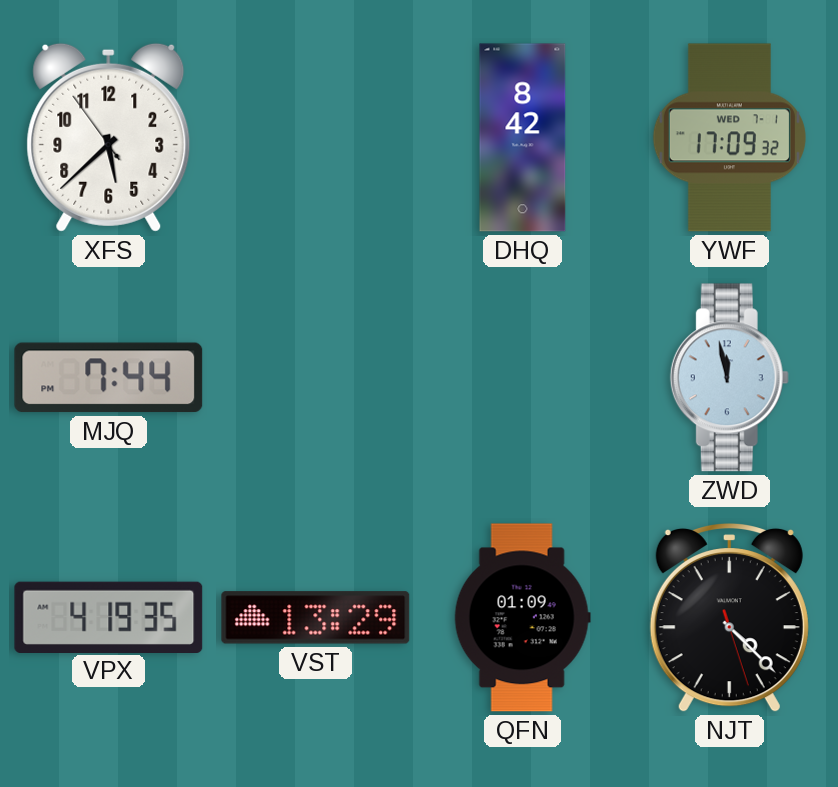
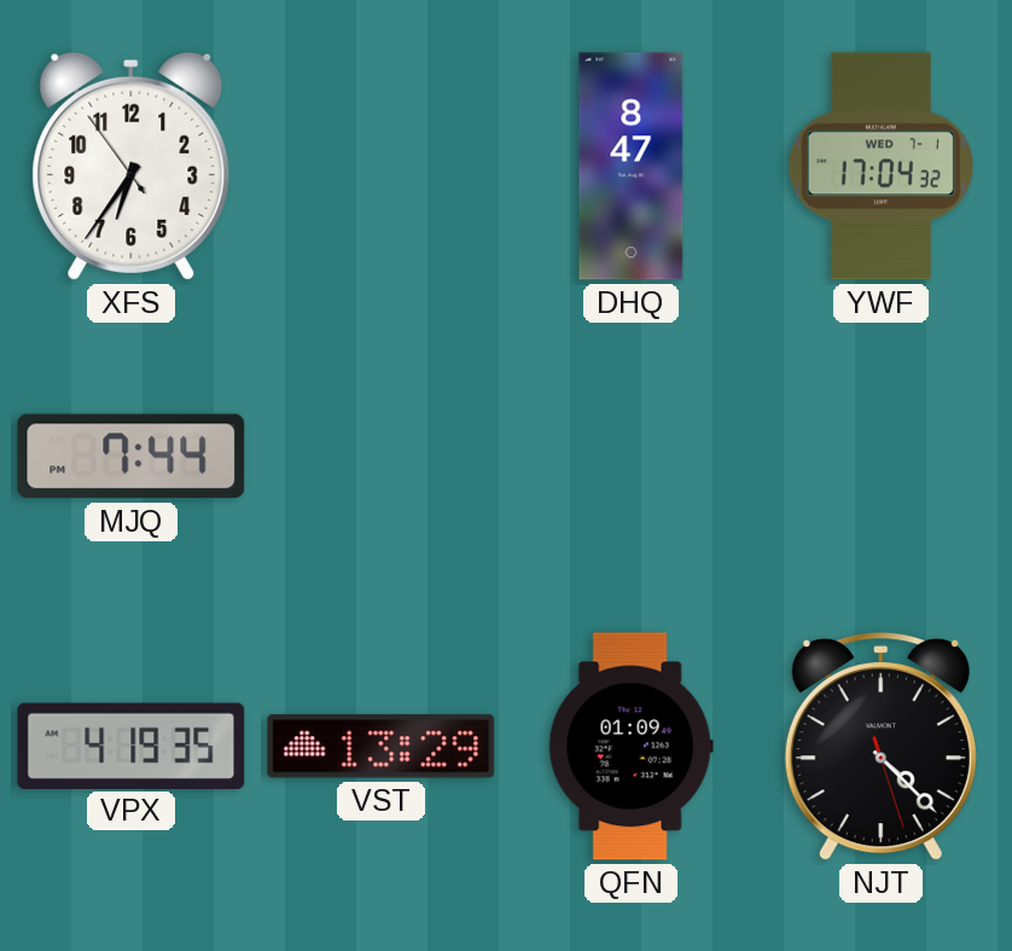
XFS: 5:37 -> 6:35
DHQ: 8:42 -> 8:47
YWF: 17:09 -> 17:04
ZWD: 11:58 -> none
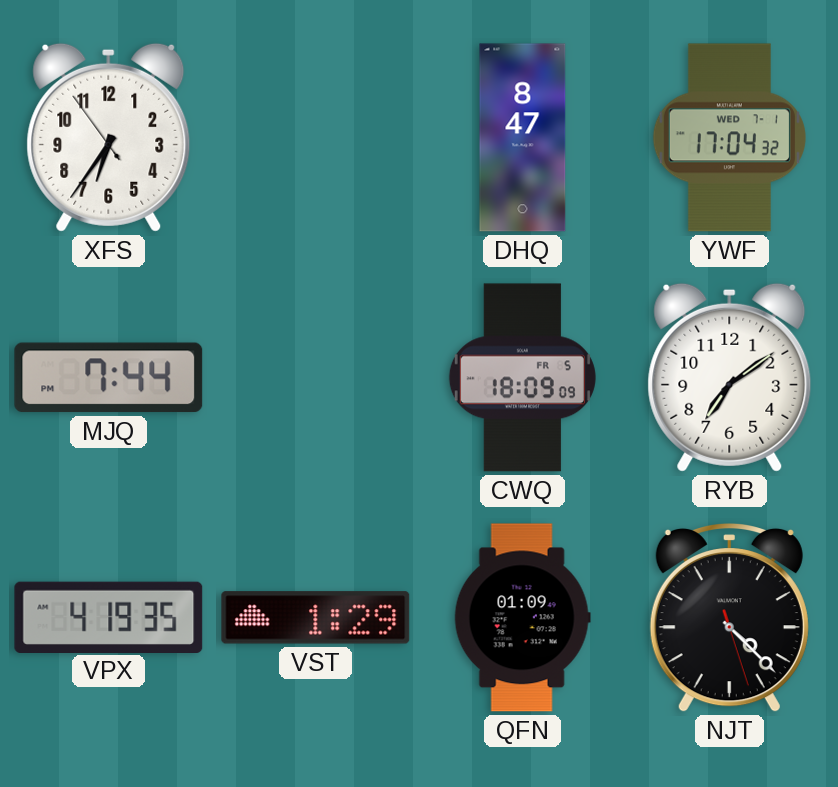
CWQ: none -> 18:09
RYB: none -> 7:09
VST: 13:29 -> 1:29
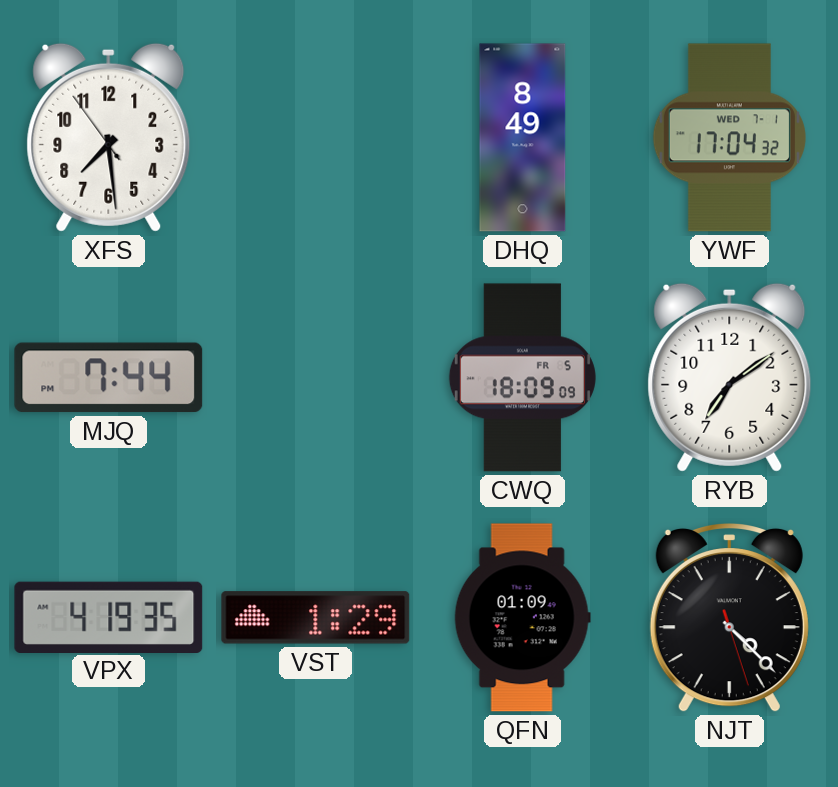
XFS: 6:35 -> 7:28
DHQ: 8:47 -> 8:49
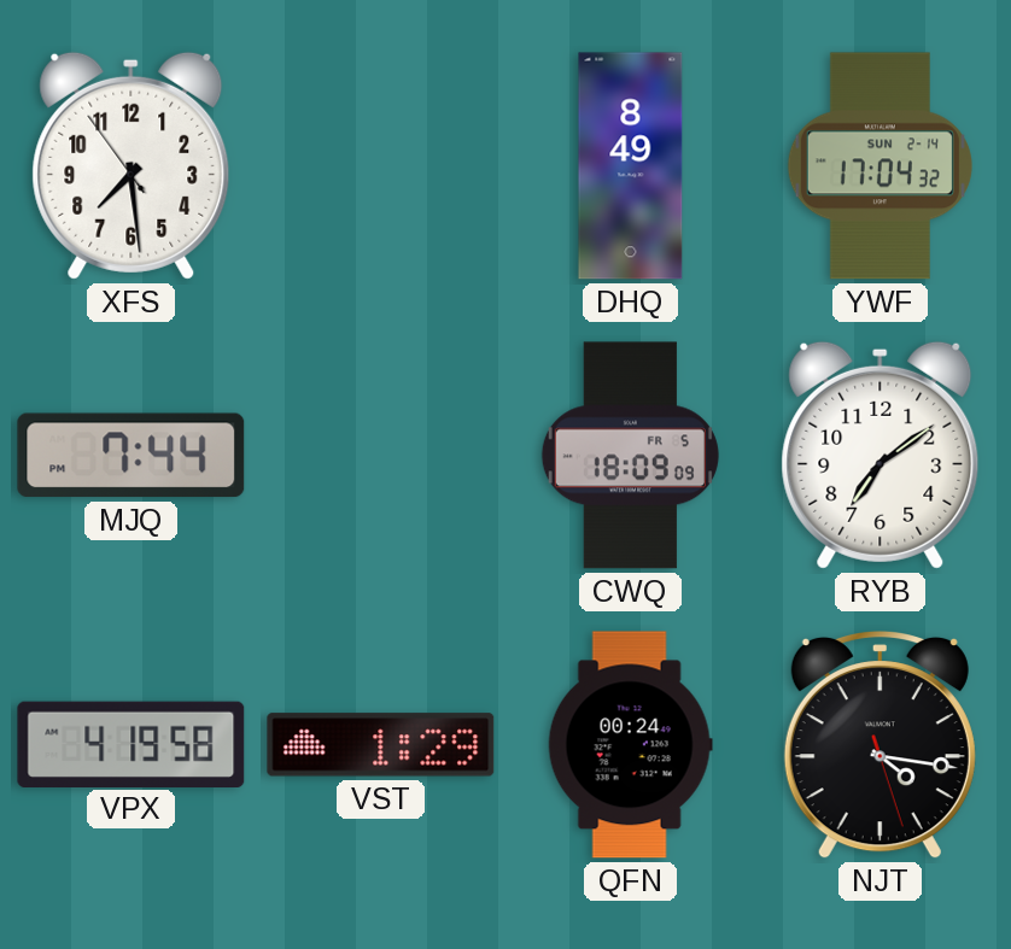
YWF date: WED 7-1 -> SUN 2-14
VPX: 4:19:35 -> 4:19:58
QFN: 01:09 -> 00:24
NJT: 4:22 -> 4:16
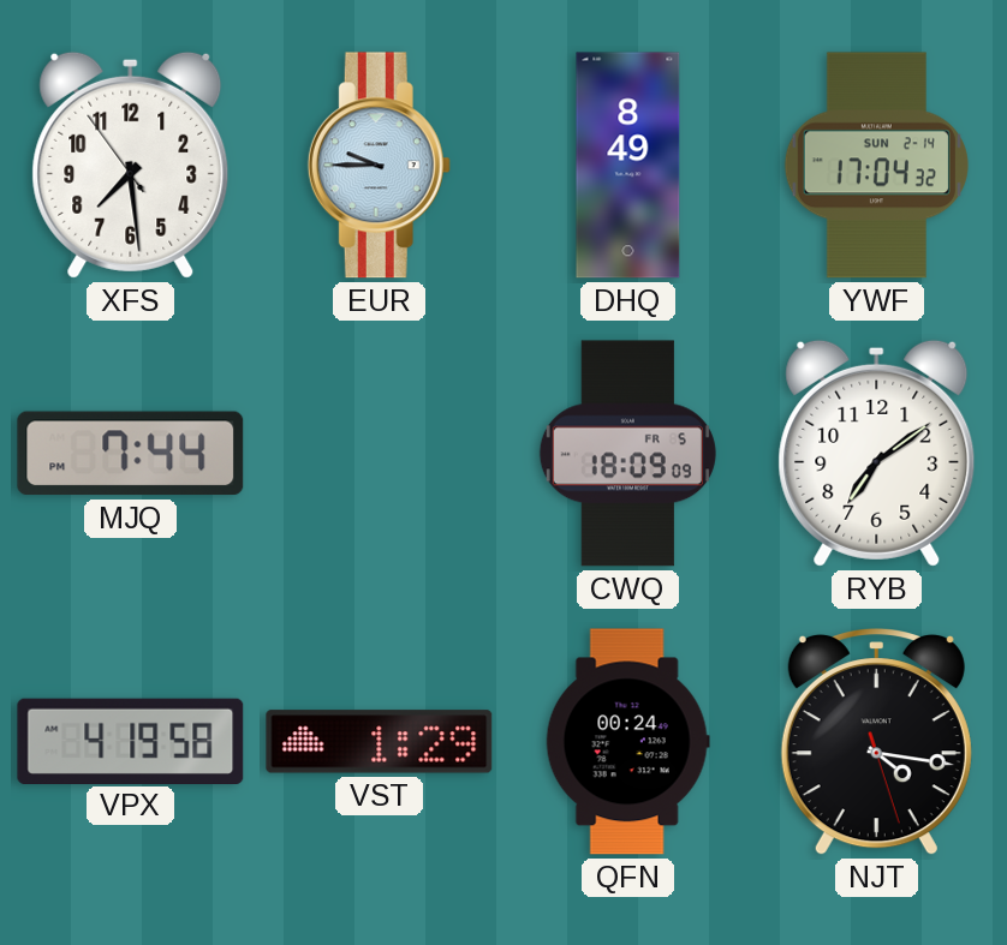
EUR: none -> 9:45
